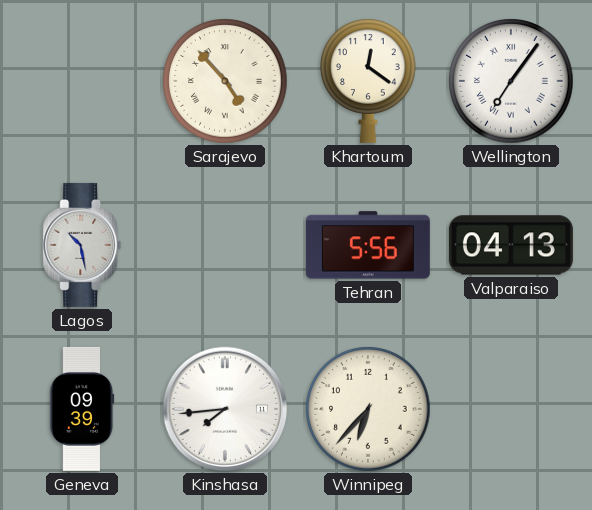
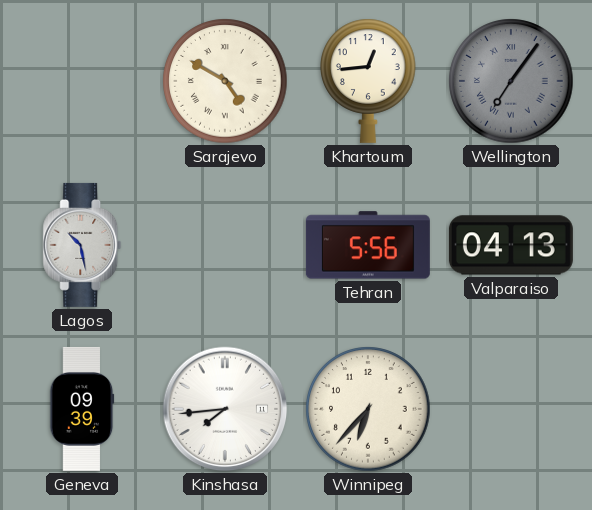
Sarajevo: 4:53 -> 4:50
Khartoum: 12:21 -> 12:44
Wellington dial: white -> grey
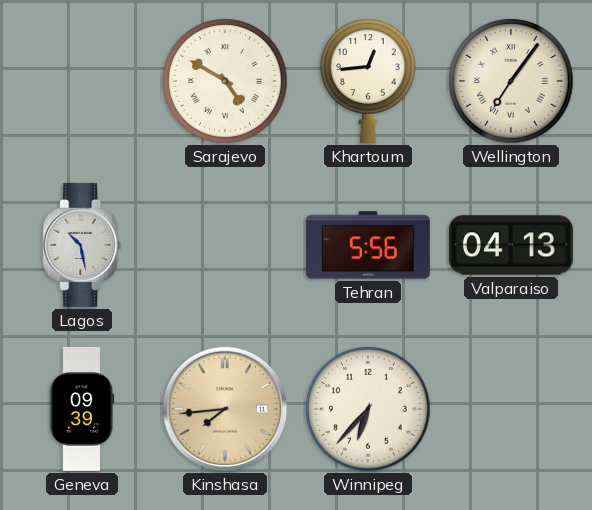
Wellington dial: grey -> cream
Kinshasa dial: white -> champagne
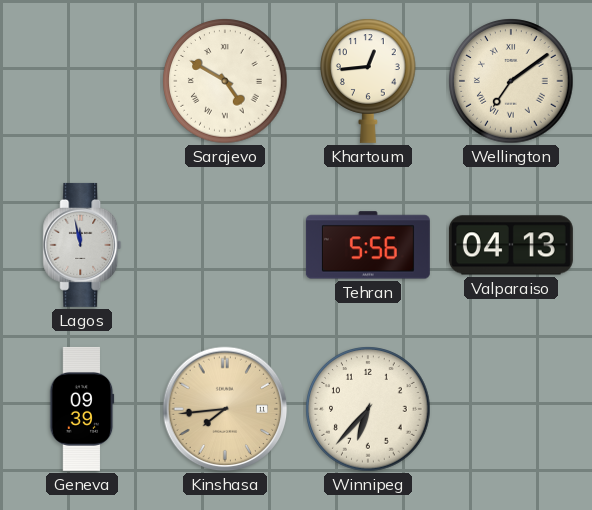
Wellington: 7:06 -> 7:09
Lagos: 10:28 -> 11:58
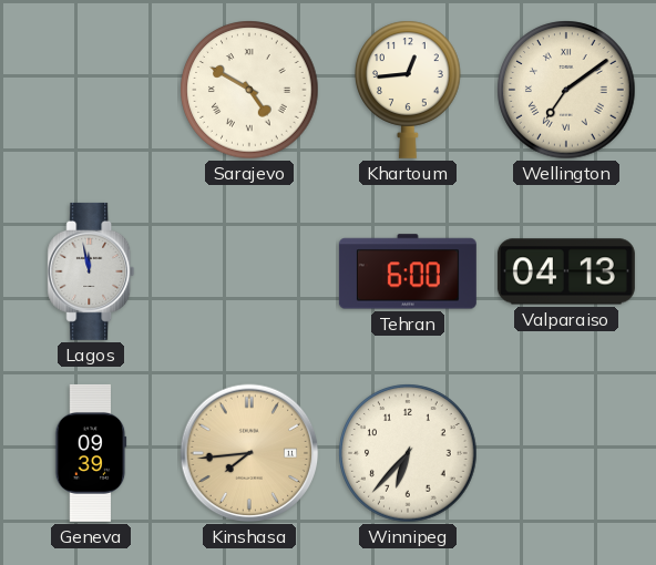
Tehran: 5:56 -> 6:00
